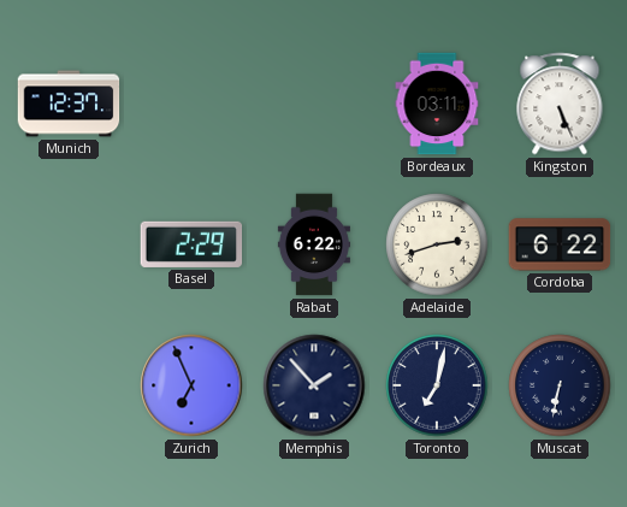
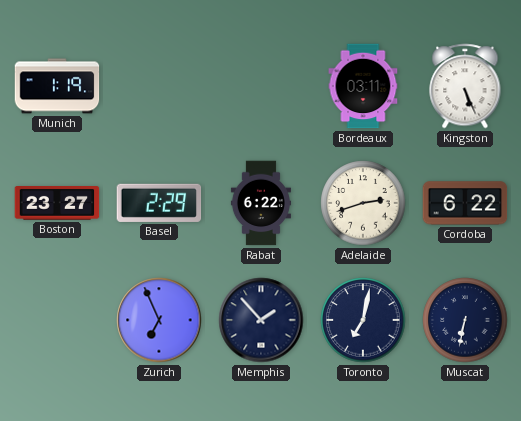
Munich: 12:37 -> 1:19
Boston: none -> 23:27
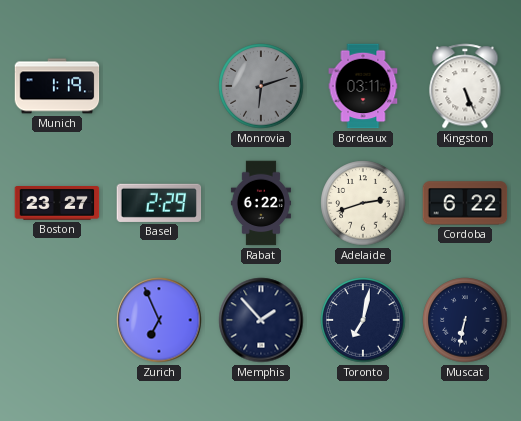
Monrovia: none -> 6:12
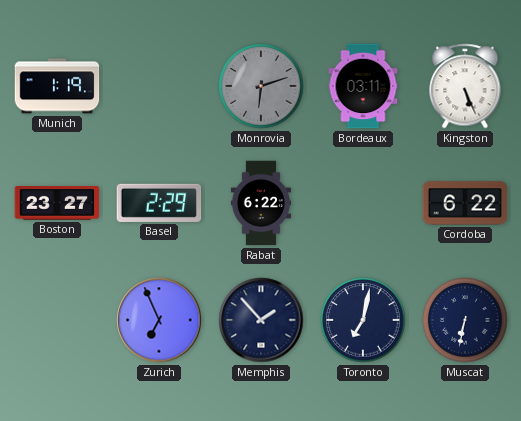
Adelaide: 2:42 -> none
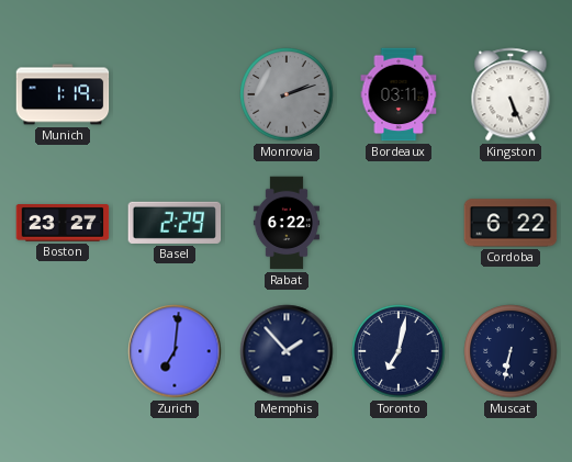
Monrovia: 6:12 -> 2:12
Zurich: 6:56 -> 7:01
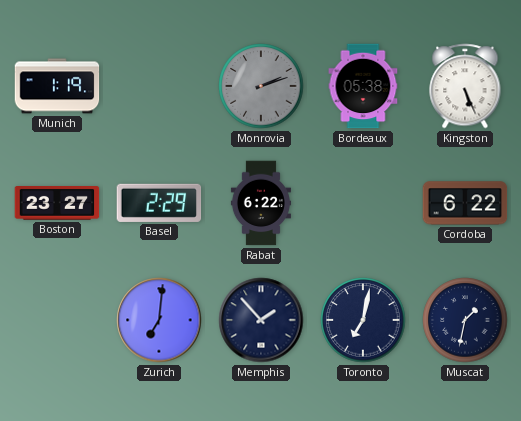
Bordeaux: 03:11 -> 05:38
Muscat: 6:32 -> 1:32
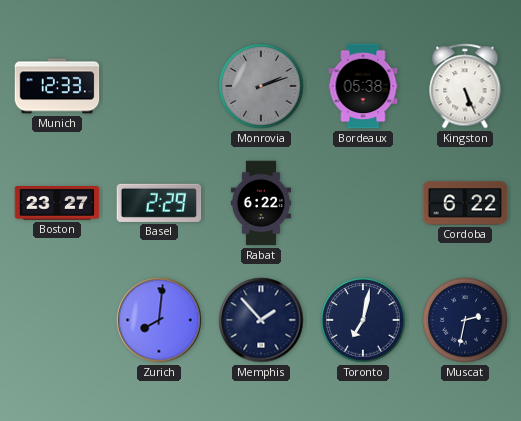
Munich: 1:19 -> 12:33
Zurich: 7:01 -> 8:01
Muscat: 1:32 -> 2:32
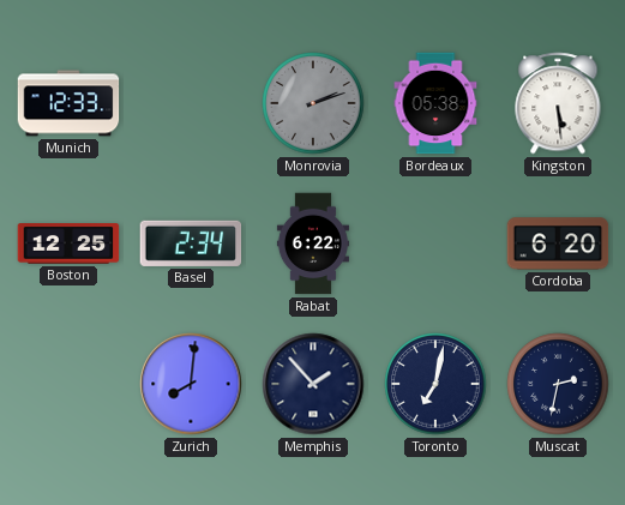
Kingston: 5:26 -> 5:29
Boston: 23:27 -> 12:25
Basel: 2:29 -> 2:34
Cordoba: 6:22 -> 6:20
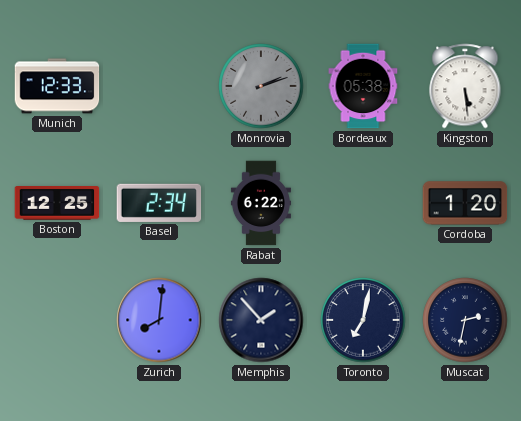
Cordoba: 6:20 -> 1:20
